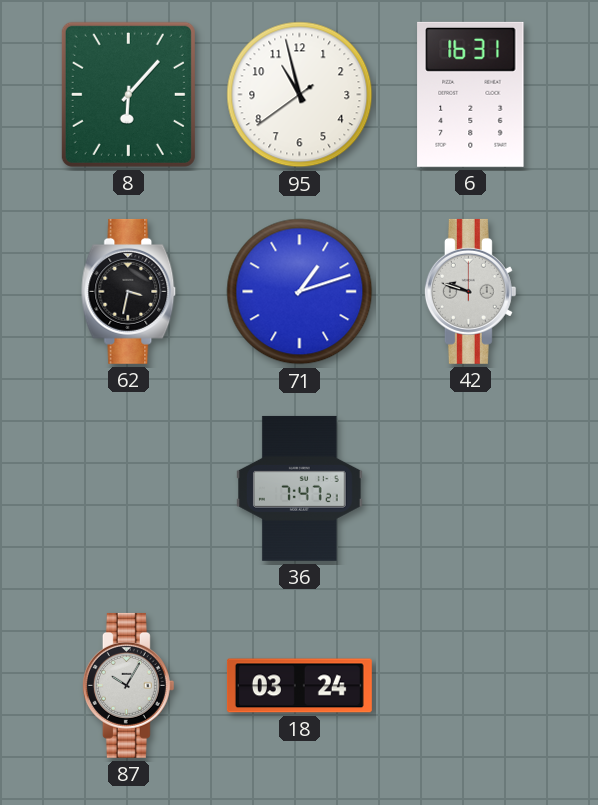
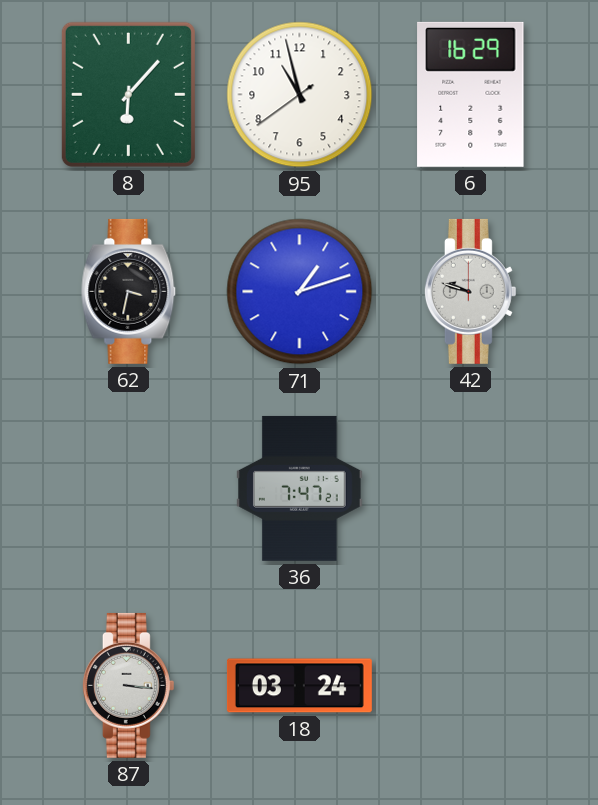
6: 16:31 -> 16:29
87: 10:05 -> 3:16
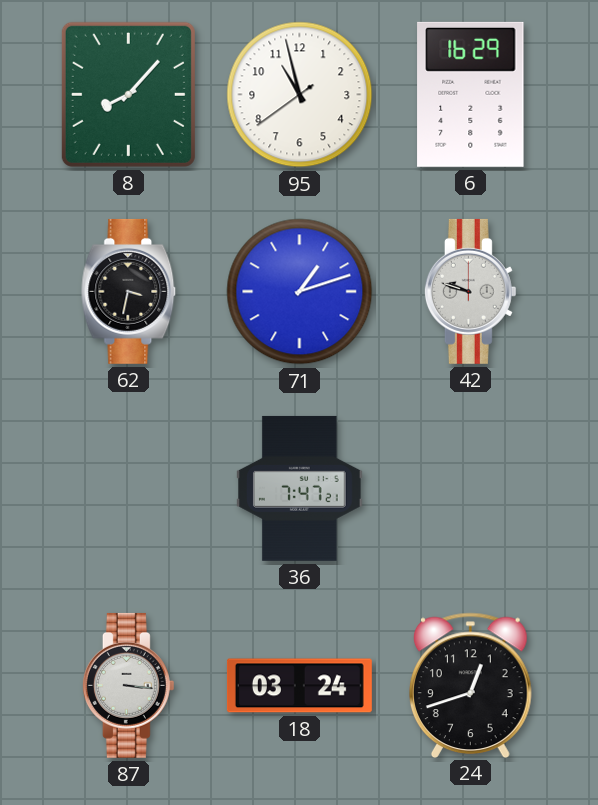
8: 6:07 -> 8:07
24: none -> 12:42
